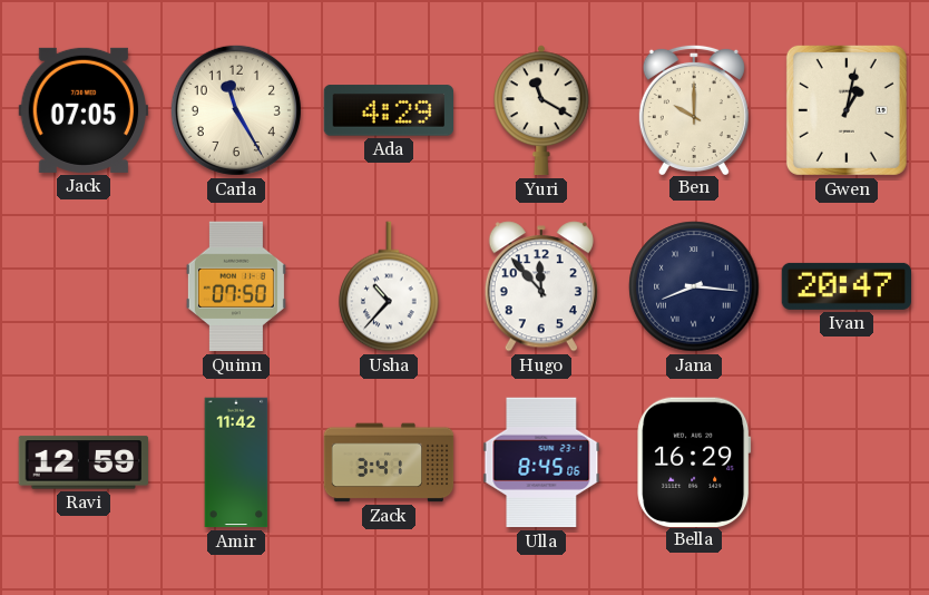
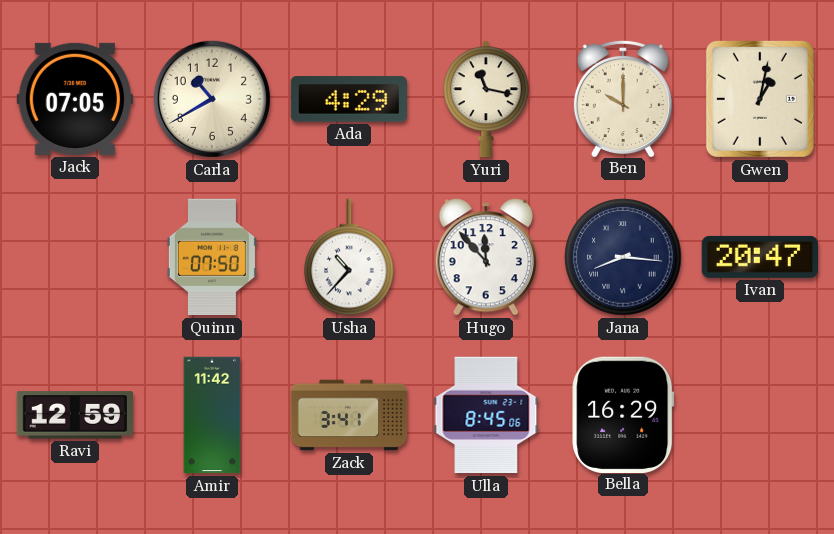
Carla: 11:25 -> 10:40
Yuri: 11:20 -> 11:17
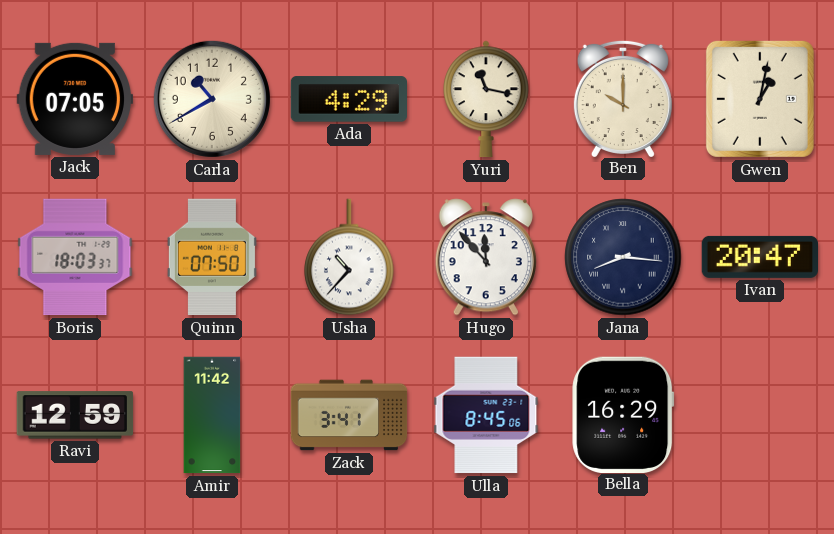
Boris: none -> 18:03
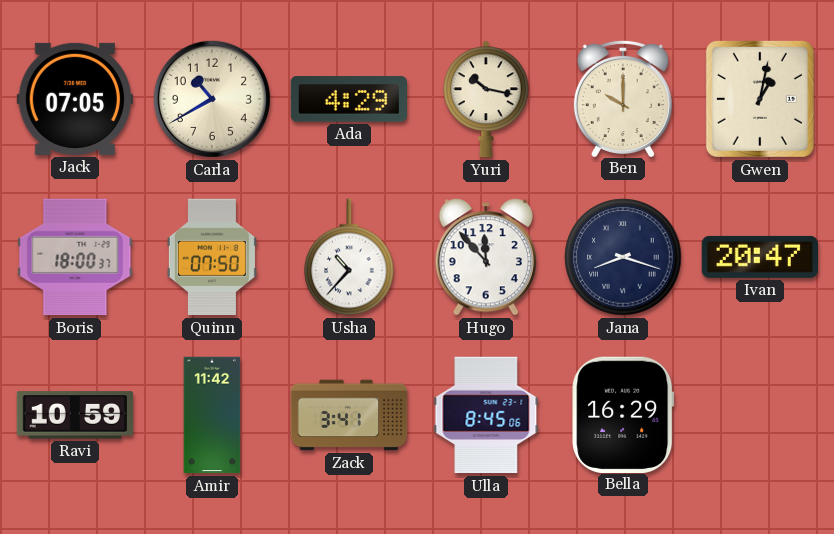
Yuri: 11:17 -> 10:17
Boris: 18:03 -> 18:00
Jana: 8:16 -> 8:18
Ravi: 12:59 -> 10:59
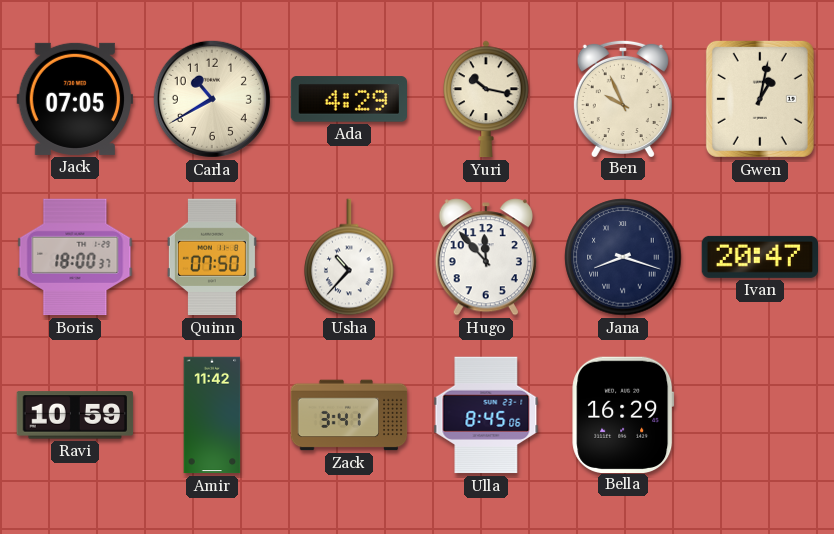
Ben: 10:00 -> 9:56
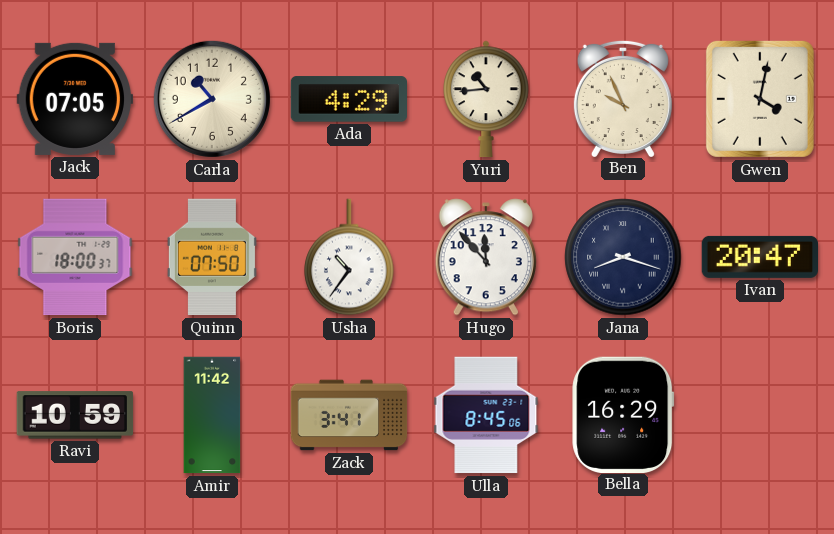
Yuri: 10:17 -> 10:44
Gwen: 1:02 -> 4:02
Usha: 10:37 -> 10:36
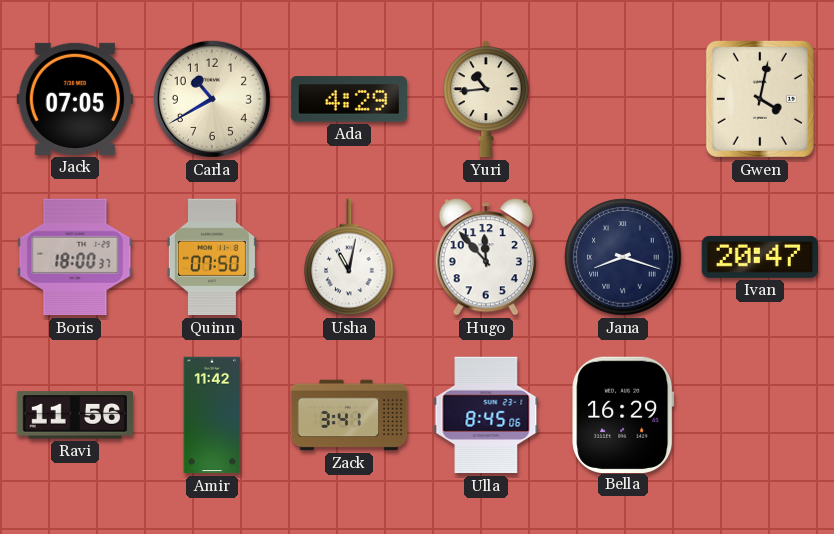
Ben: 9:56 -> none
Usha: 10:36 -> 11:02
Ravi: 10:59 -> 11:56
